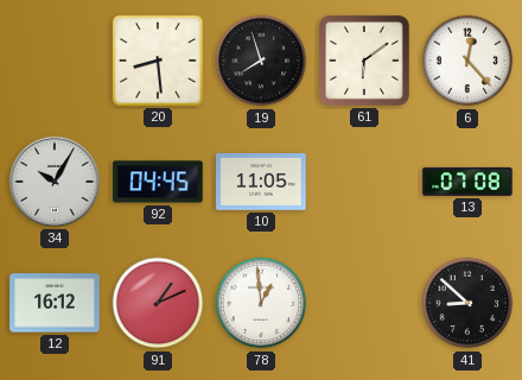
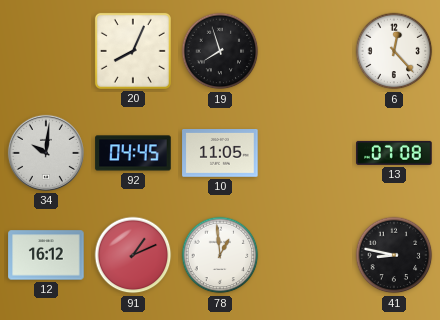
20: 8:29 -> 8:04
61: 6:09 -> none
34: 10:05 -> 10:01
41: 8:52 -> 8:47
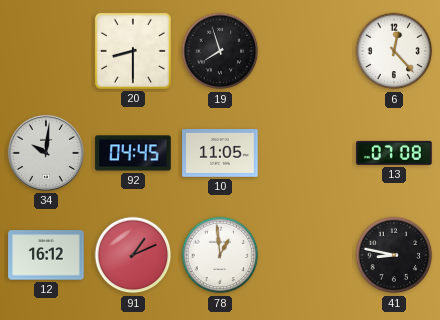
20: 8:04 -> 8:30
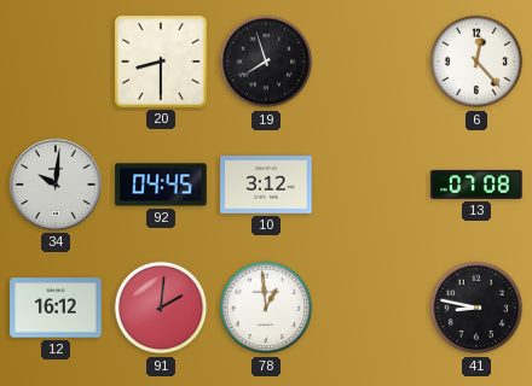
10: 11:05 -> 3:12
91: 1:11 -> 2:01
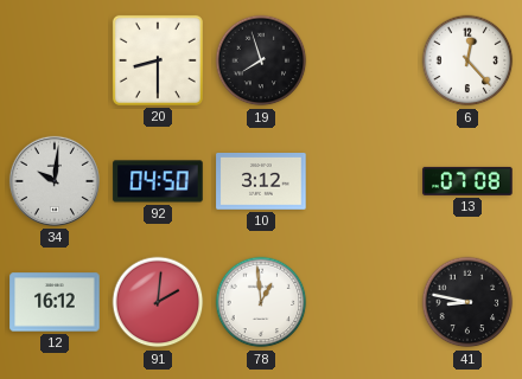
92: 04:45 -> 04:50
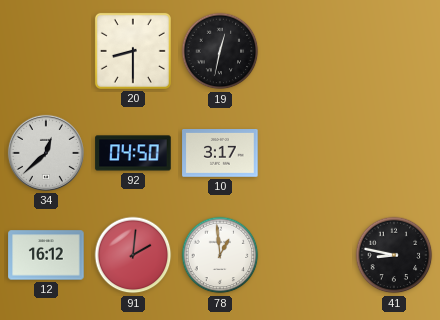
19: 7:57 -> 12:32
6: 12:23 -> none
34: 10:01 -> 12:38
10: 3:12 -> 3:17
13: 07:08 -> none
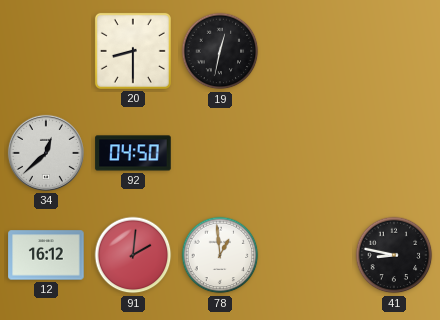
10: 3:17 -> none
